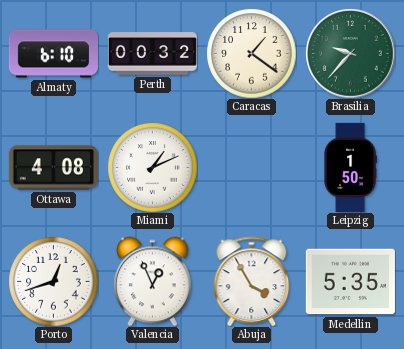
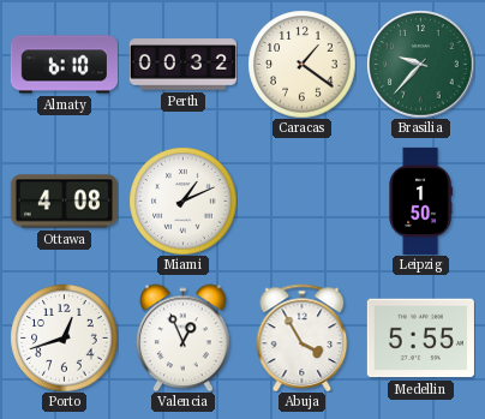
Medellin: 5:35 -> 5:55
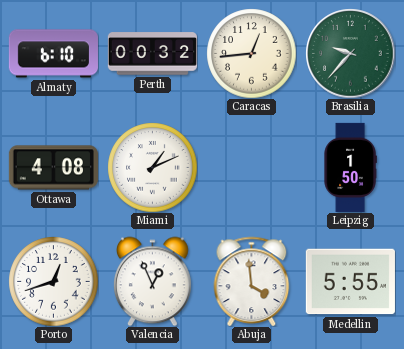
Caracas: 1:21 -> 12:44
Abuja: 3:55 -> 3:59
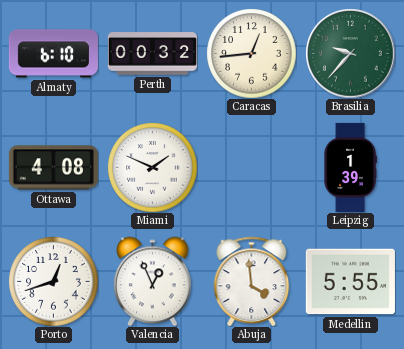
Miami: 1:11 -> 1:49
Leipzig: 1:50 -> 1:39
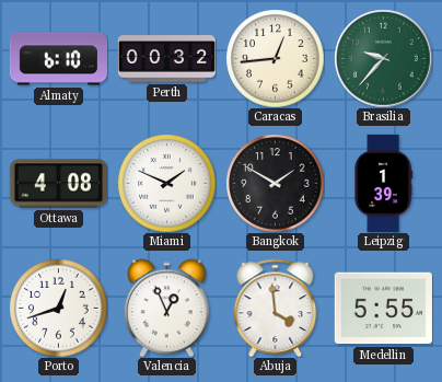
Bangkok: none -> 1:50
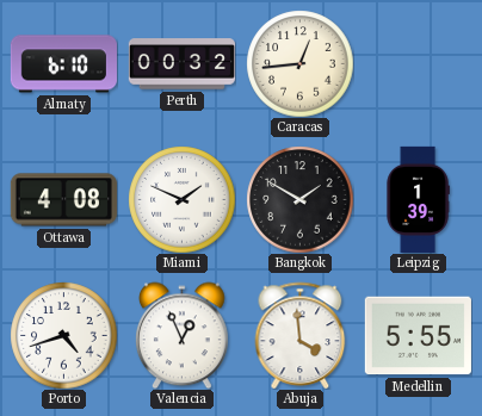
Brasilia: 9:37 -> none
Porto: 12:42 -> 4:42
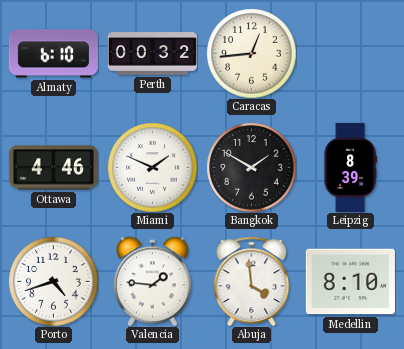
Ottawa: 4:08 -> 4:46
Leipzig: 1:39 -> 8:39
Valencia: 12:56 -> 1:46
Medellin: 5:55 -> 8:10
